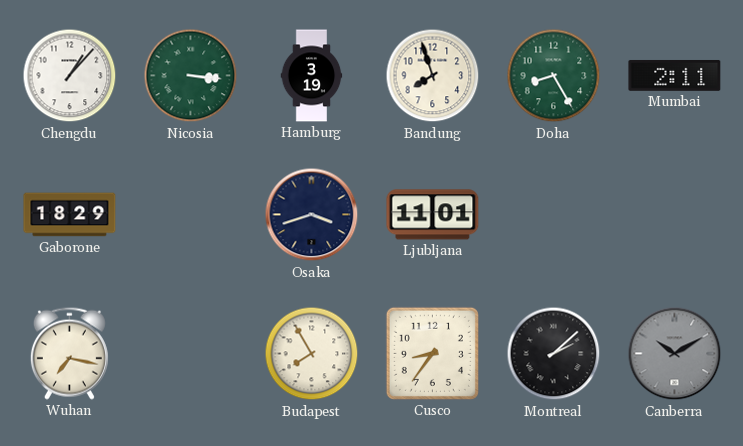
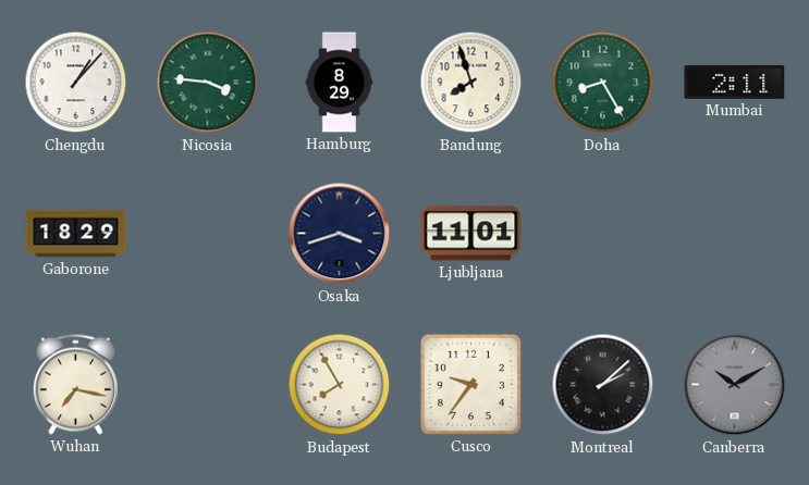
Nicosia: 3:16 -> 3:46
Hamburg: 3:19 -> 8:29
Cusco: 8:36 -> 9:36
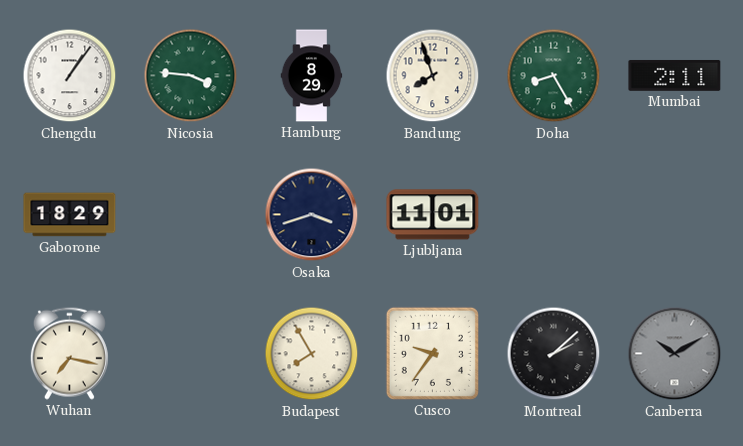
Chengdu: 1:07 -> 1:06
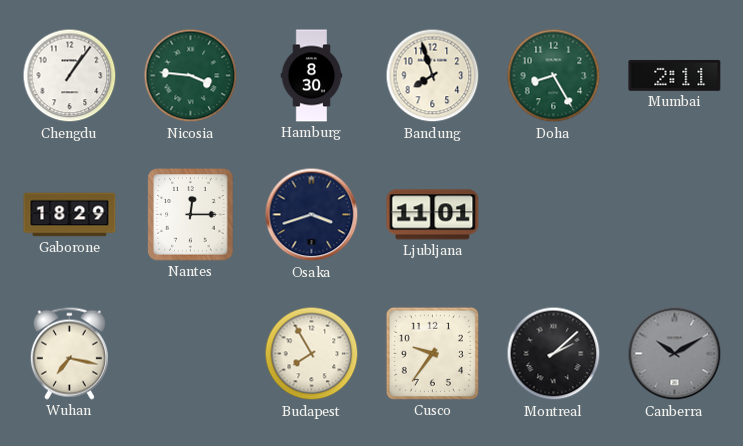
Hamburg: 8:29 -> 8:30
Nantes: none -> 12:15
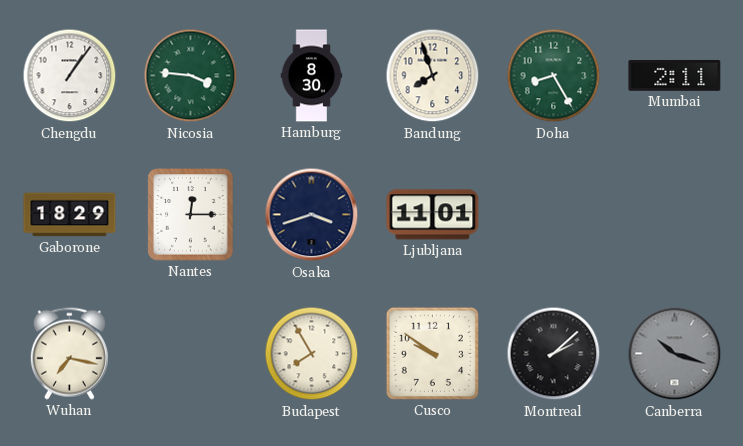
Cusco: 9:36 -> 9:51
Canberra: 10:10 -> 10:18
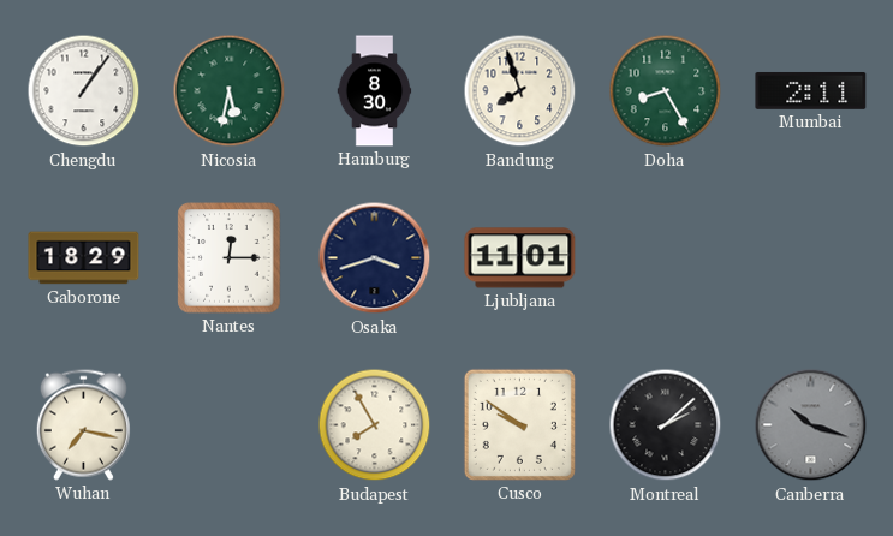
Nicosia: 3:46 -> 5:32
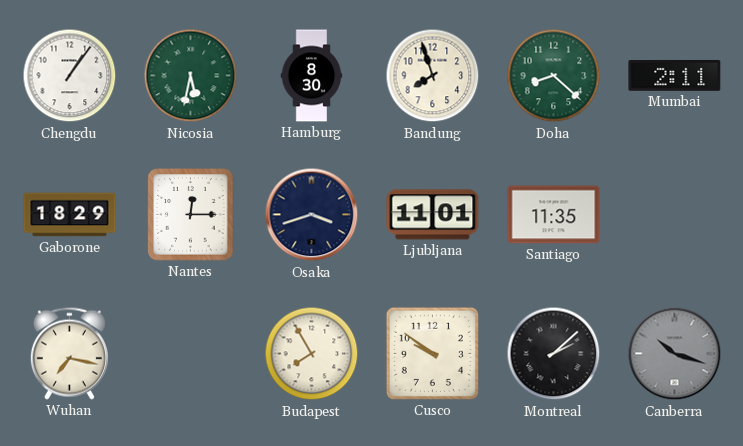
Doha: 8:25 -> 8:22
Santiago: none -> 11:35
